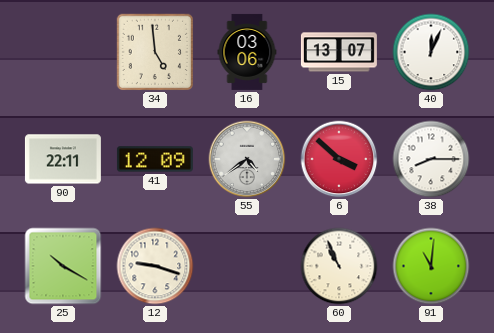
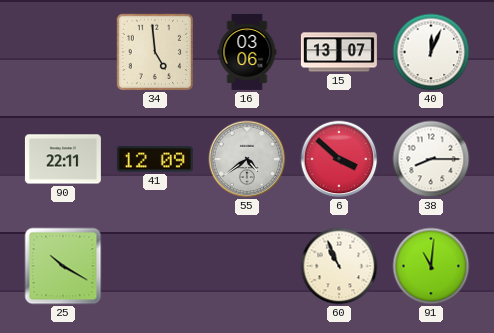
12: 9:18 -> none
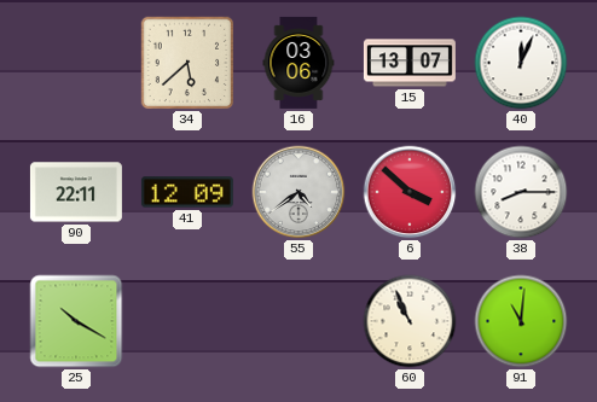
34: 4:59 -> 5:38
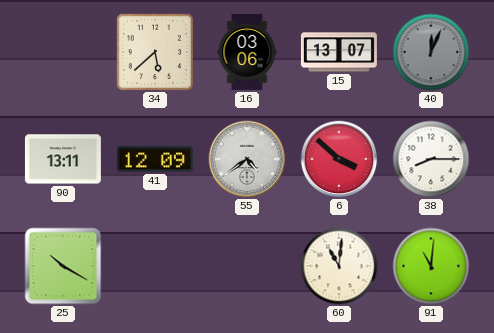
40 dial: white -> grey
90: 22:11 -> 13:11
60: 10:56 -> 11:01
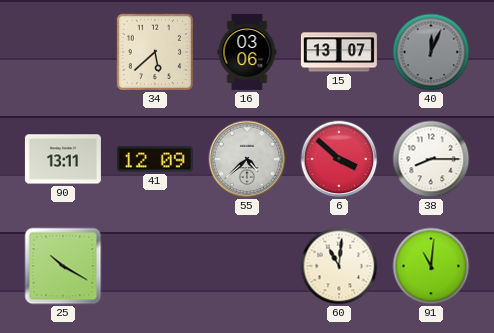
55: 4:39 -> 4:38
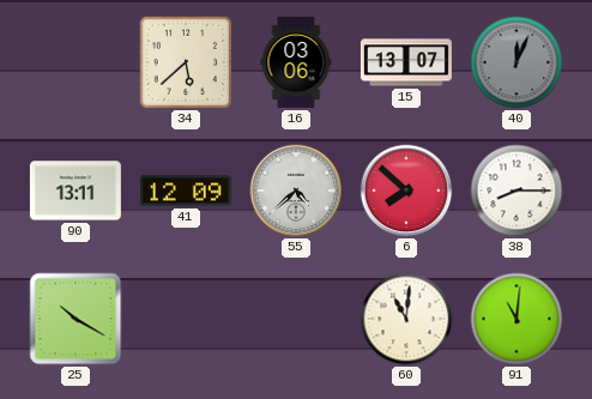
6: 3:52 -> 7:52
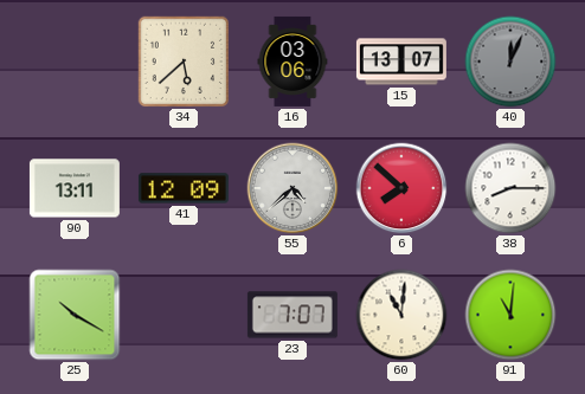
23: none -> 7:07
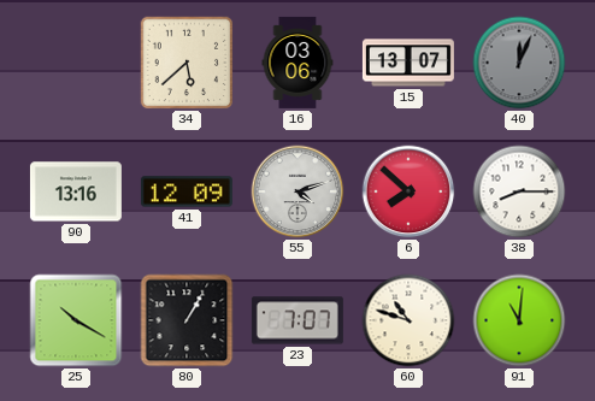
90: 13:11 -> 13:16
55: 4:38 -> 4:12
80: none -> 1:05
60: 11:01 -> 10:48
